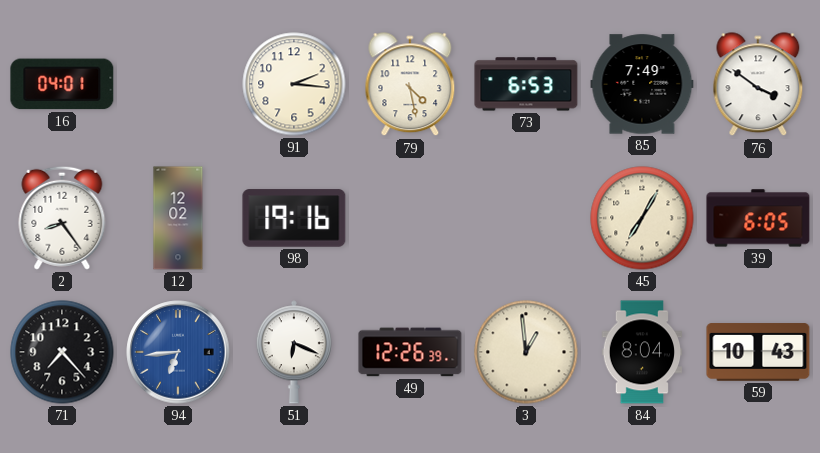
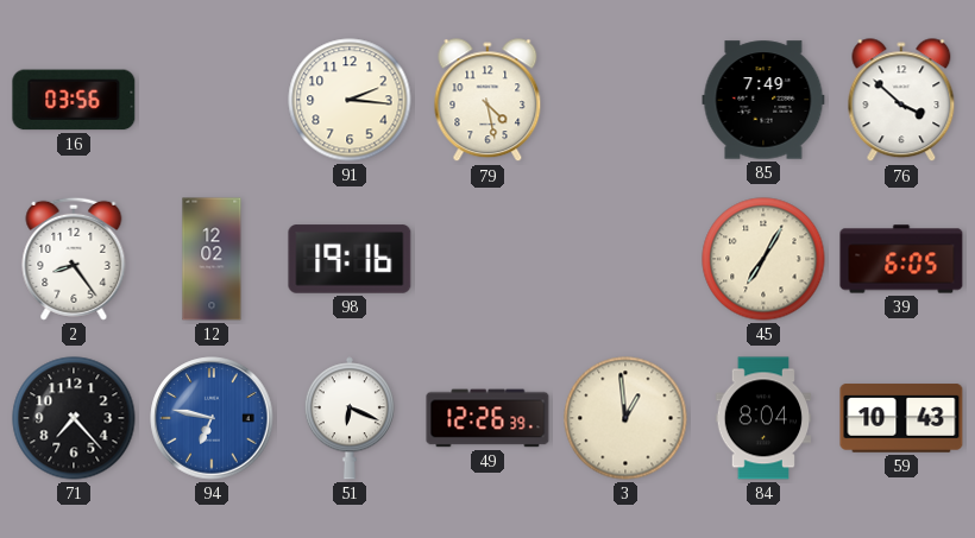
16: 04:01 -> 03:56
73: 6:53 -> none
76: 3:51 -> 3:52
94: 6:44 -> 6:47
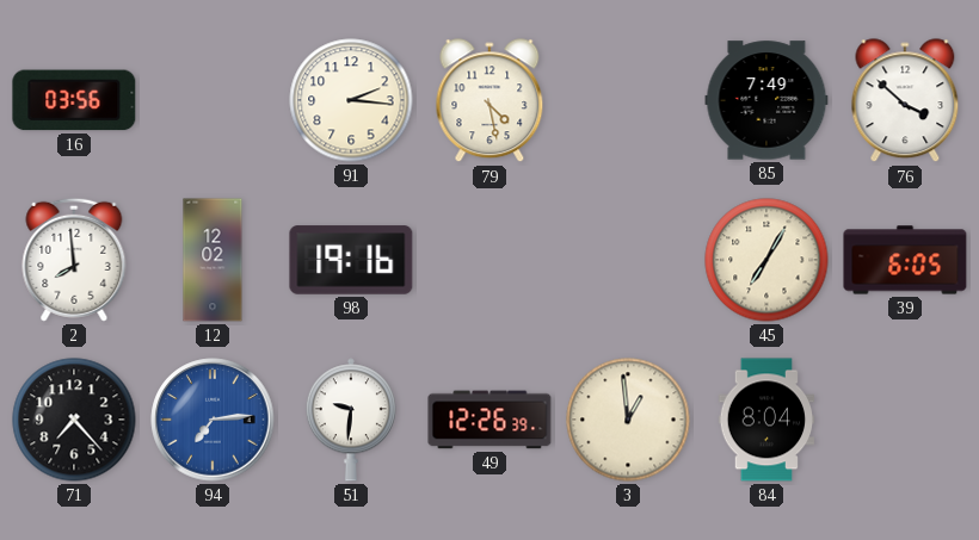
2: 8:24 -> 7:59
94: 6:47 -> 7:14
51: 6:19 -> 9:31
59: 10:43 -> none
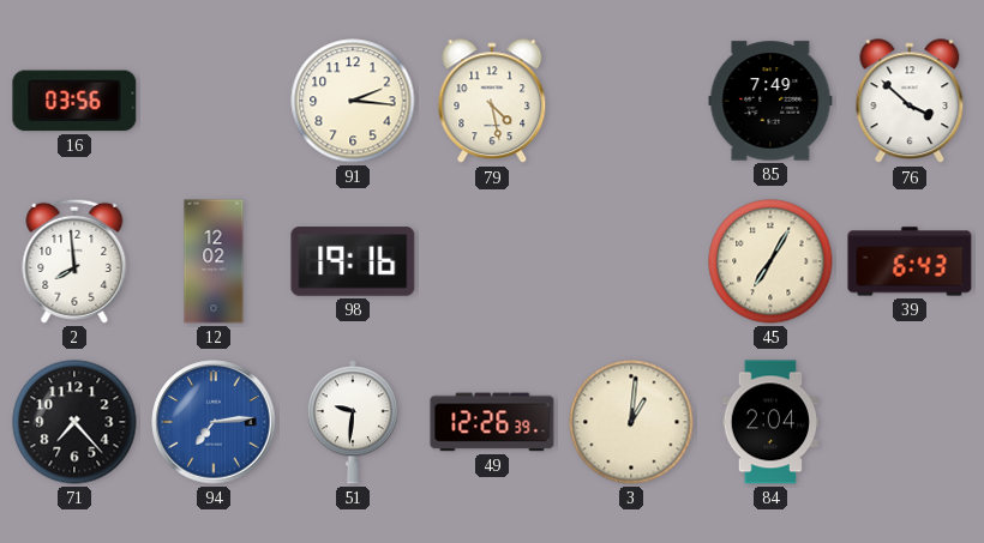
39: 6:05 -> 6:43
3: 12:59 -> 1:01
84: 8:04 -> 2:04
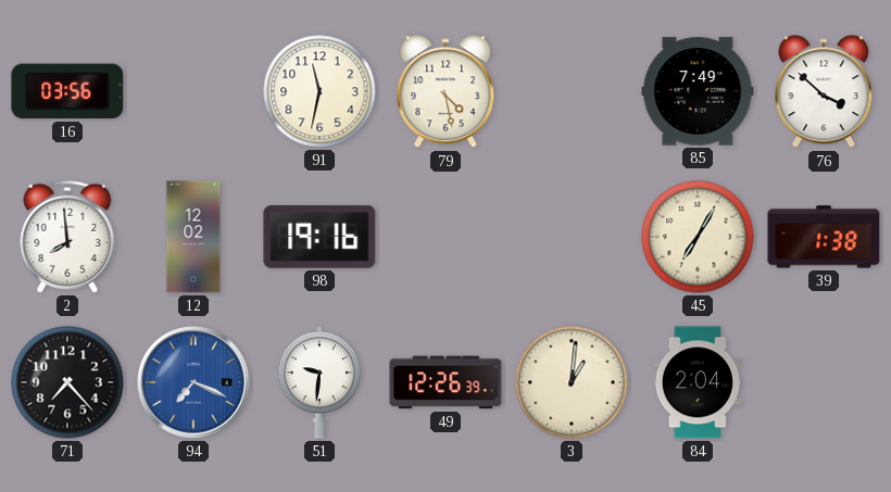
91: 2:16 -> 11:32
39: 6:43 -> 1:38
94: 7:14 -> 7:19
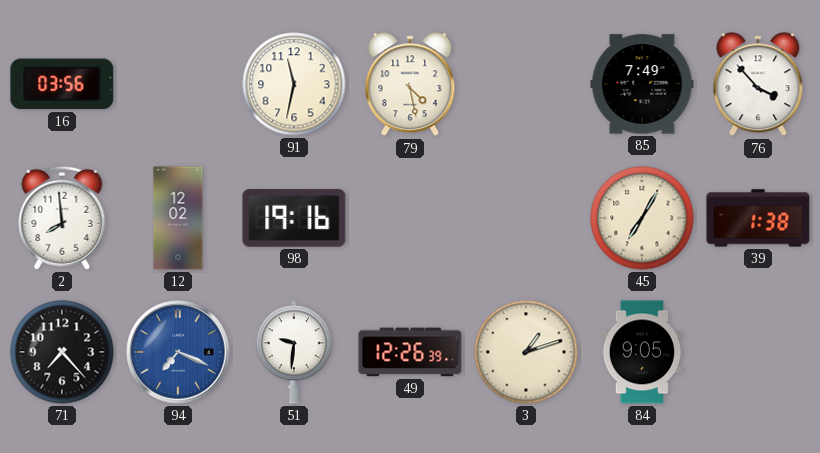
76: 3:52 -> 3:53
3: 1:01 -> 1:12
84: 2:04 -> 9:05
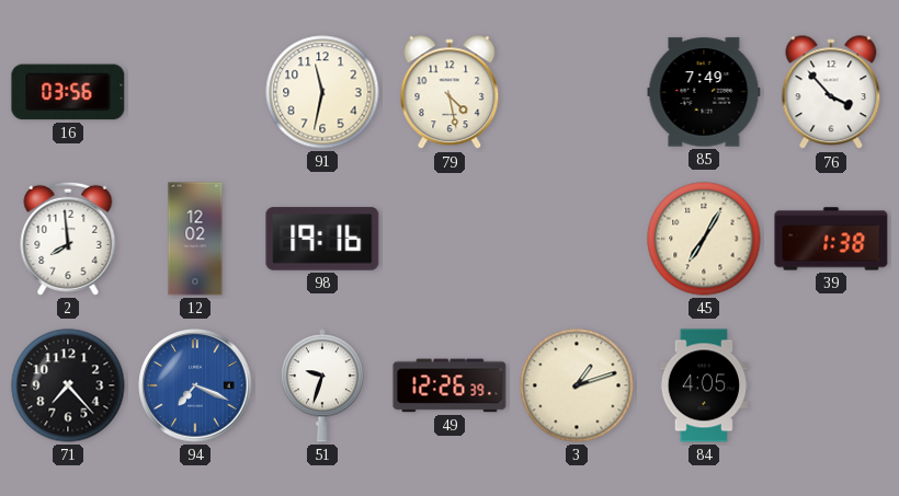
51: 9:31 -> 9:33
84: 9:05 -> 4:05
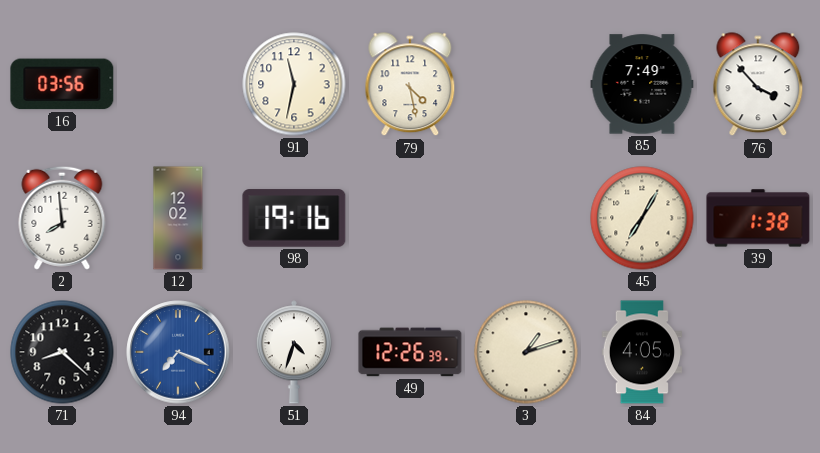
71: 7:23 -> 8:22
51: 9:33 -> 4:33
